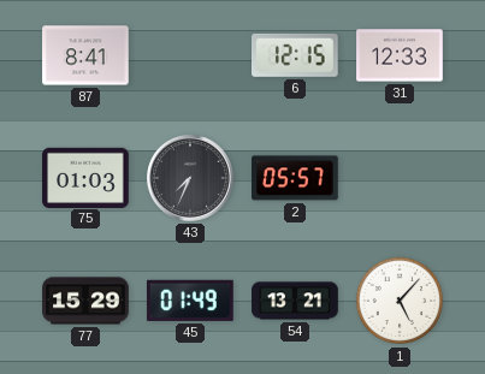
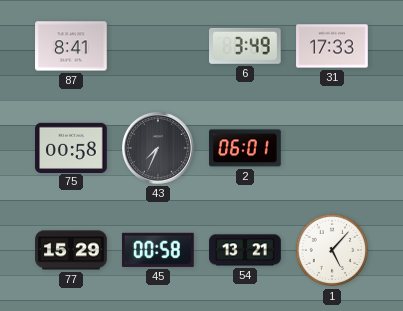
6: 12:15 -> 3:49
31: 12:33 -> 17:33
75: 01:03 -> 00:58
2: 05:57 -> 06:01
45: 01:49 -> 00:58
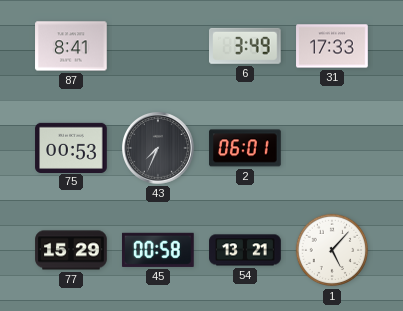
75: 00:58 -> 00:53
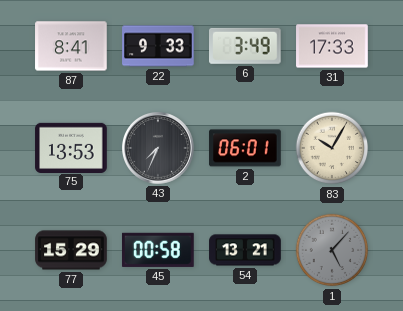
22: none -> 9:33
75: 00:53 -> 13:53
83: none -> 10:05
1 dial: white -> grey
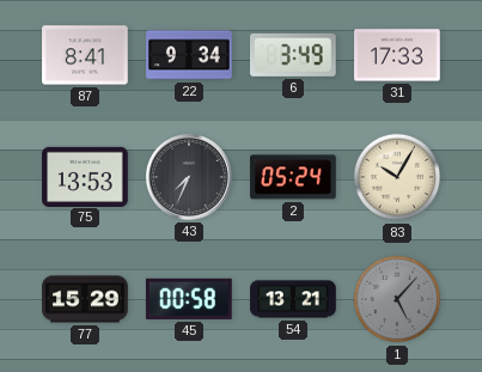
22: 9:33 -> 9:34
2: 06:01 -> 05:24
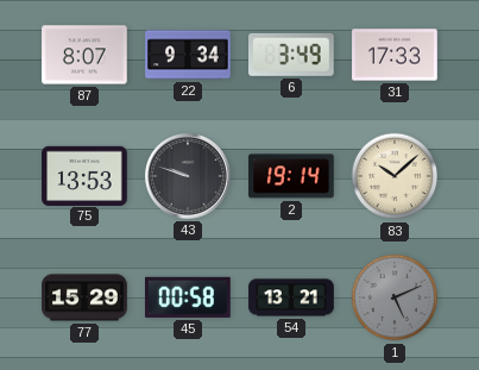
87: 8:41 -> 8:07
43: 7:34 -> 9:48
2: 05:24 -> 19:14
83: 10:05 -> 10:08
1: 5:07 -> 5:11
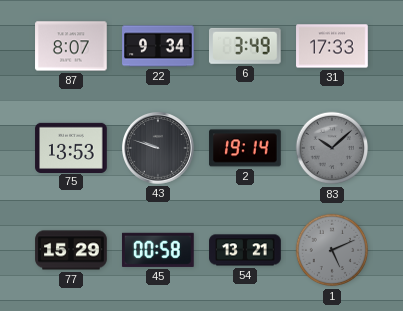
83 dial: cream -> grey
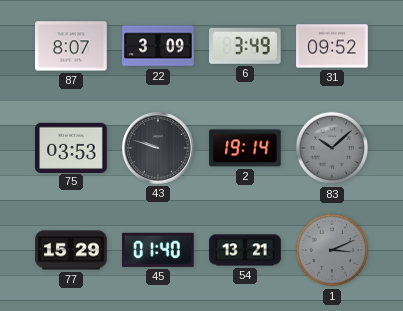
22: 9:34 -> 3:09
31: 17:33 -> 09:52
75: 13:53 -> 03:53
45: 00:58 -> 01:40
1: 5:11 -> 3:11
